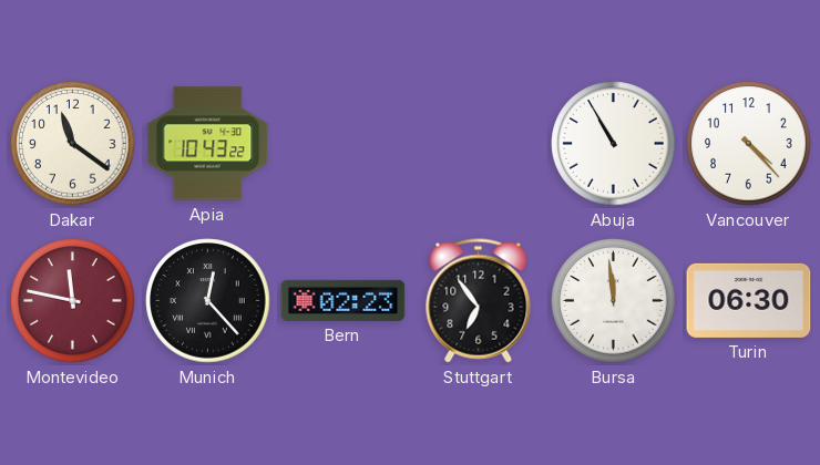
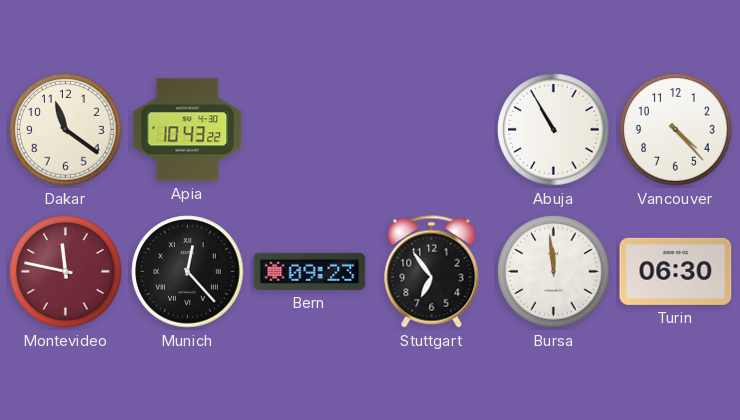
Bern: 02:23 -> 09:23
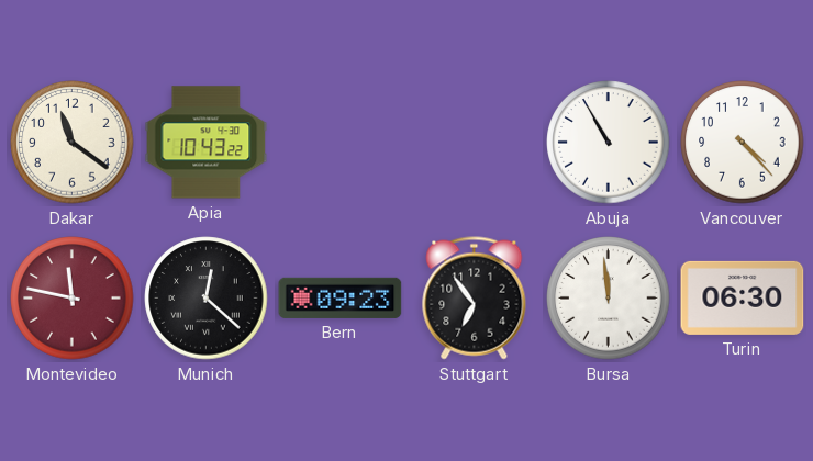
Munich: 12:23 -> 12:22
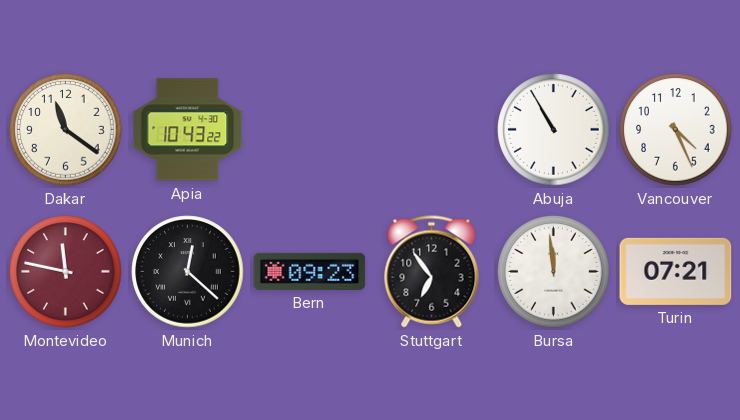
Vancouver: 4:23 -> 4:26
Turin: 06:30 -> 07:21
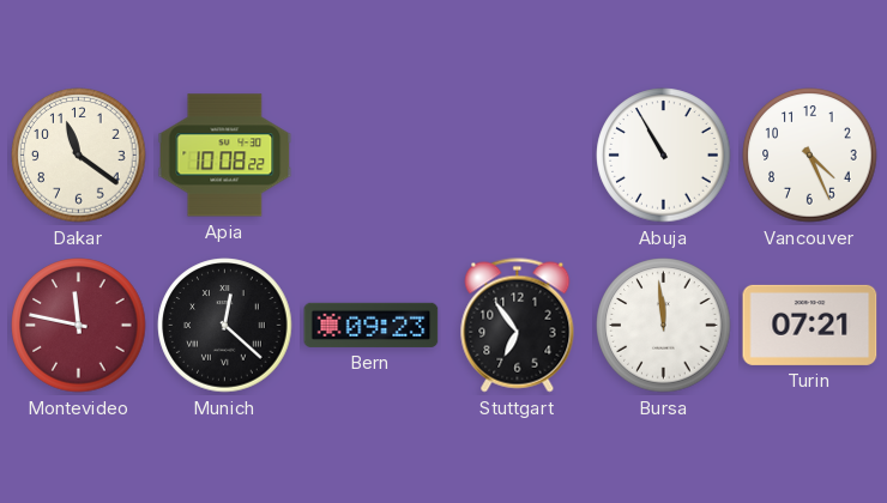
Apia: 10:43 -> 10:08
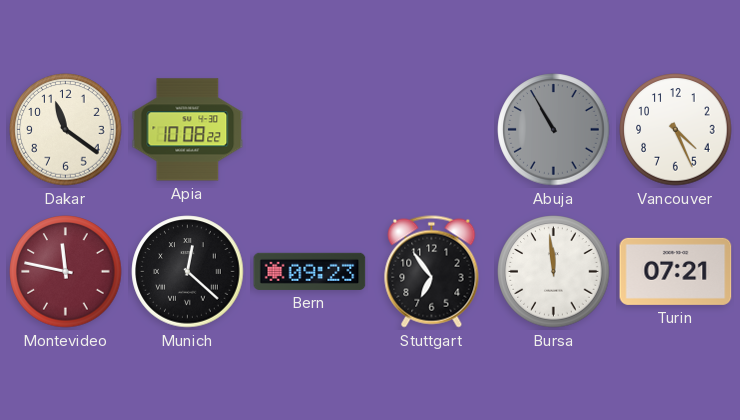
Abuja dial: white -> grey
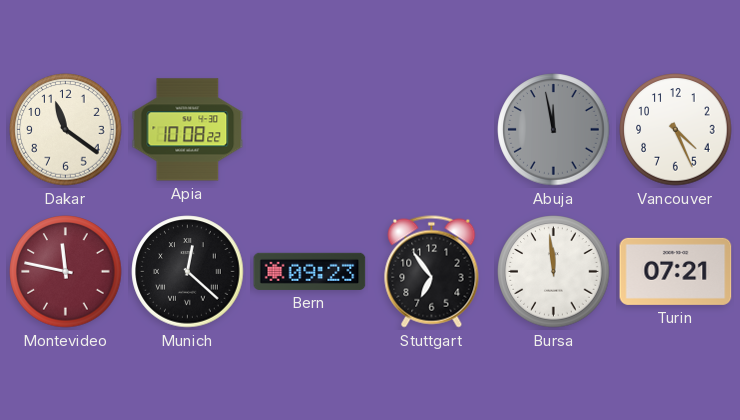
Abuja: 10:55 -> 11:58
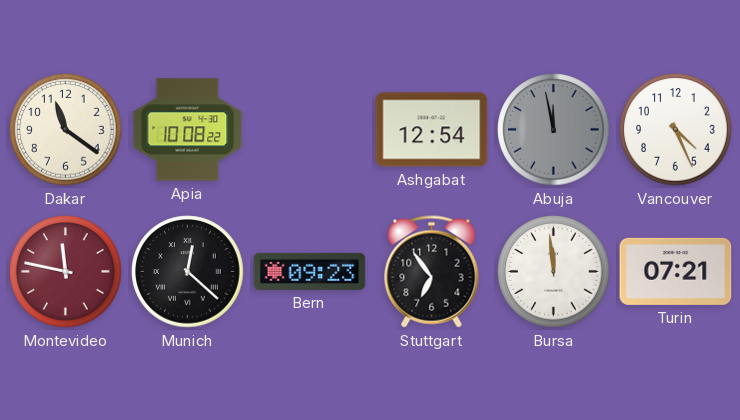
Ashgabat: none -> 12:54
